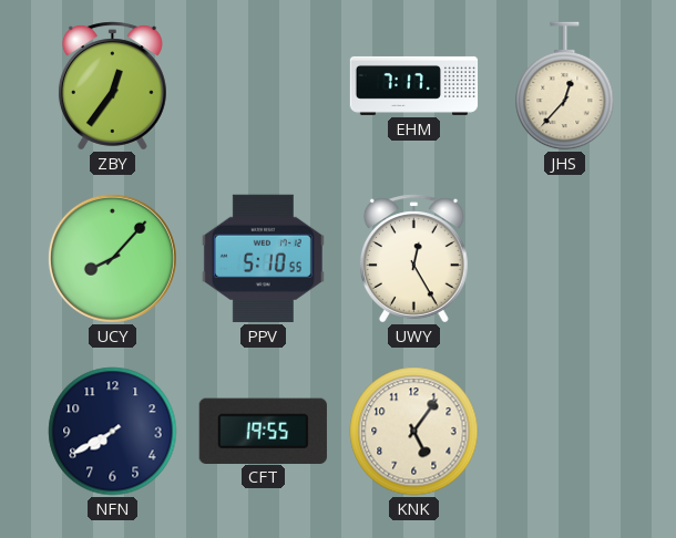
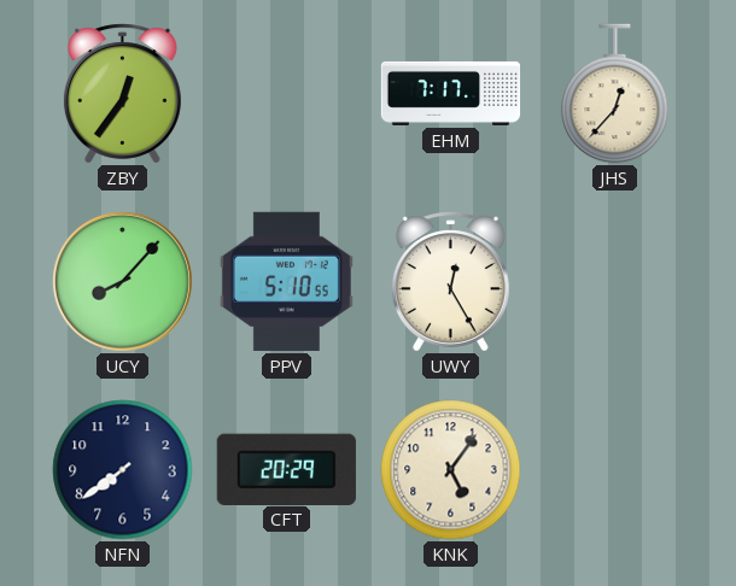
NFN: 7:40 -> 7:39
CFT: 19:55 -> 20:29
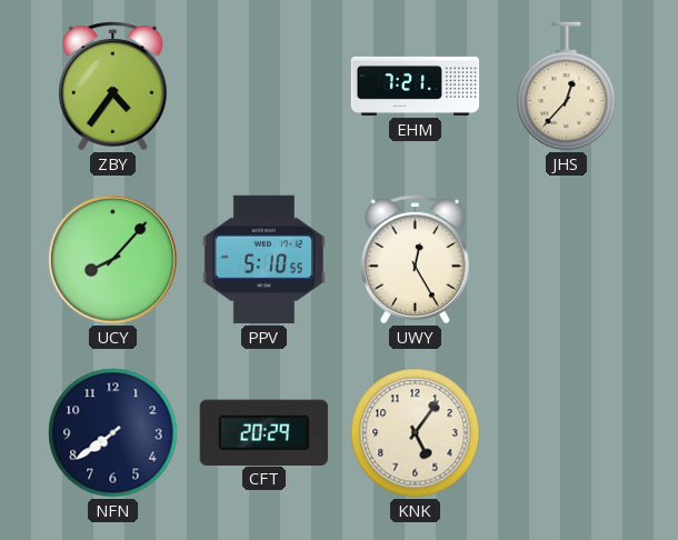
ZBY: 12:36 -> 4:36
EHM: 7:17 -> 7:21
